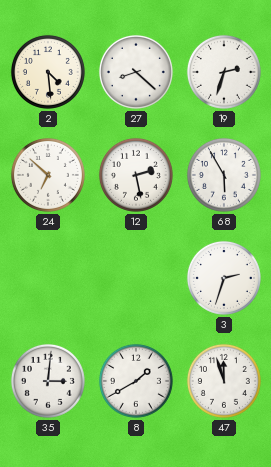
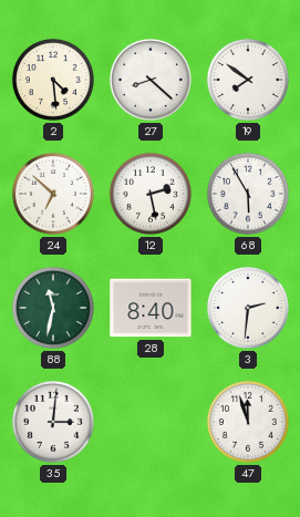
19: 2:33 -> 7:51
88: none -> 11:32
28: none -> 8:40
3: 2:33 -> 2:31
8: 1:40 -> none
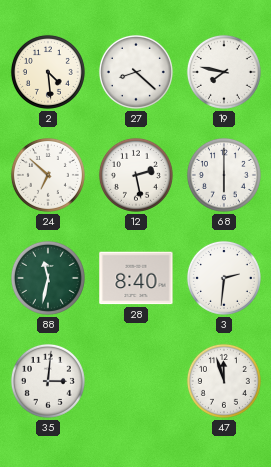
19: 7:51 -> 7:47
68: 5:55 -> 6:00
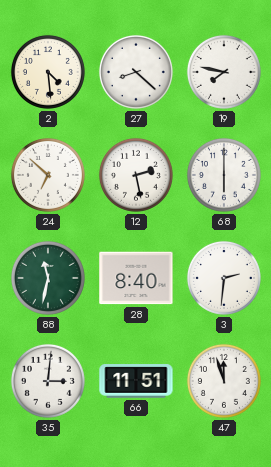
66: none -> 11:51
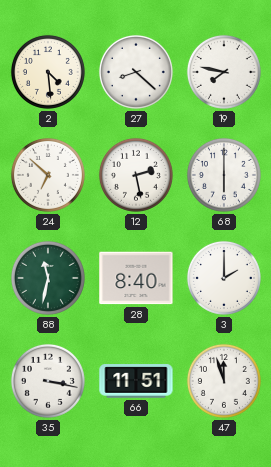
3: 2:31 -> 2:00
35: 3:01 -> 3:17
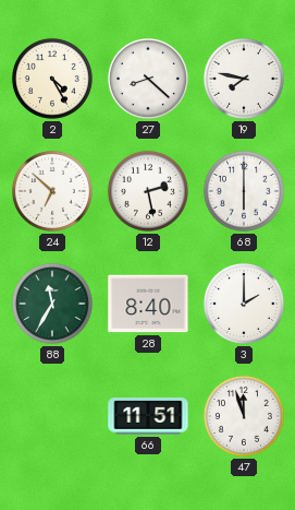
2: 4:29 -> 4:25
88: 11:32 -> 11:35
35: 3:17 -> none
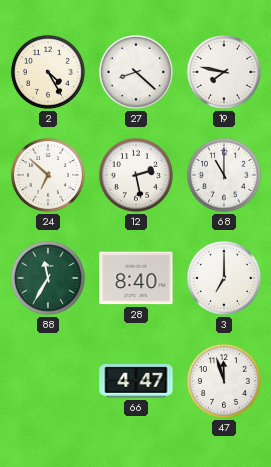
68: 6:00 -> 11:00
3: 2:00 -> 7:00
66: 11:51 -> 4:47
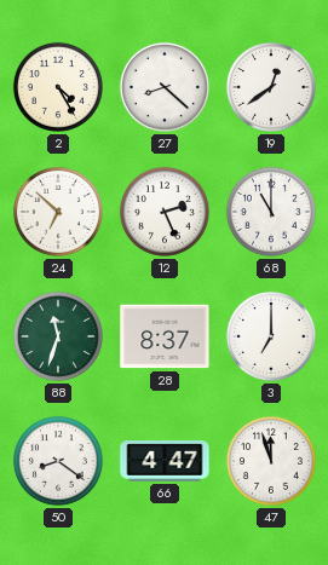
19: 7:47 -> 12:39
12: 2:28 -> 2:26
88: 11:35 -> 11:33
28: 8:40 -> 8:37
50: none -> 8:21
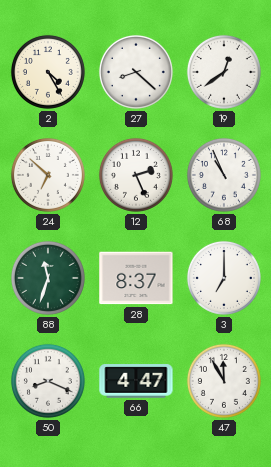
68: 11:00 -> 10:56
50: 8:21 -> 8:19
47: 11:57 -> 11:55
